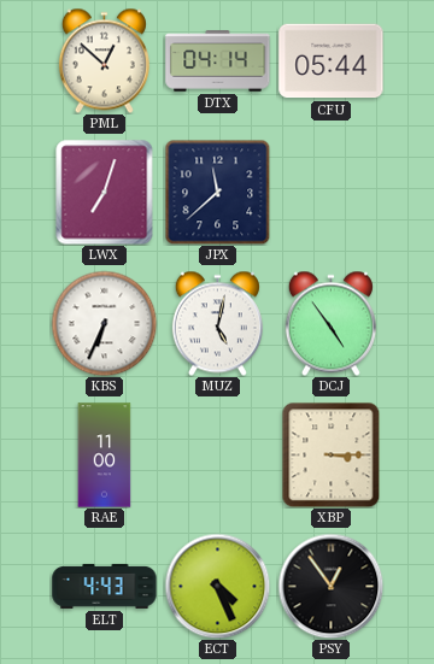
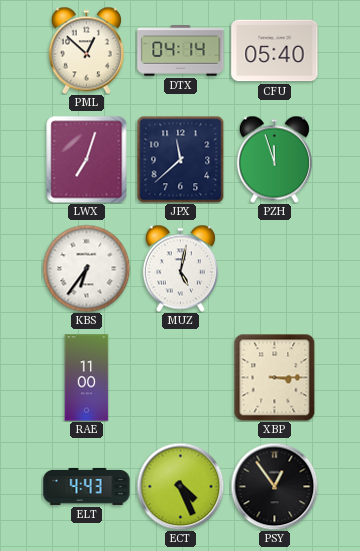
CFU: 05:44 -> 05:40
PZH: none -> 11:57
KBS: 6:34 -> 6:36
DCJ: 4:54 -> none
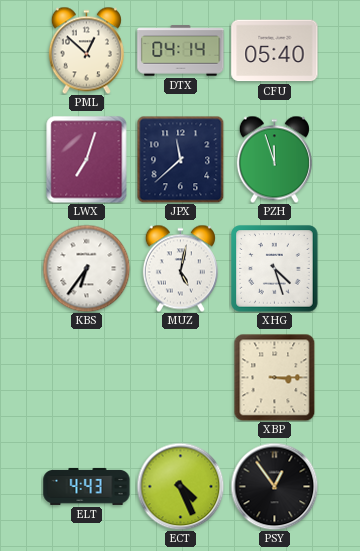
XHG: none -> 4:27
RAE: 11:00 -> none
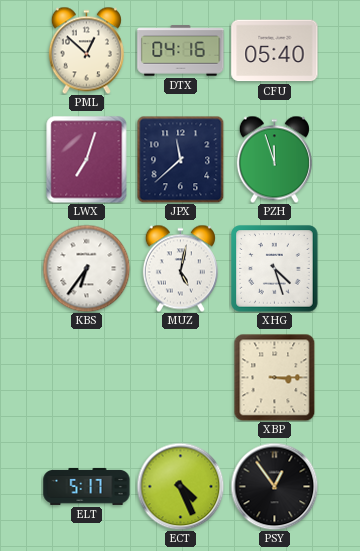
DTX: 04:14 -> 04:16
ELT: 4:43 -> 5:17
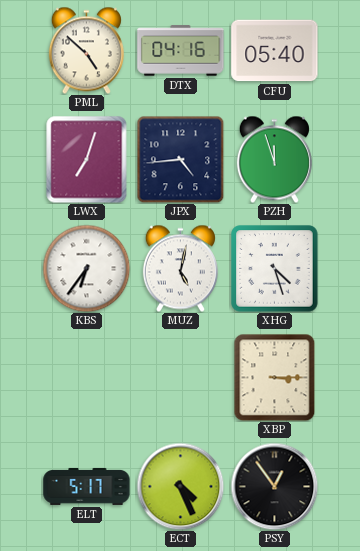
PML: 12:52 -> 4:52
JPX: 11:38 -> 4:44
